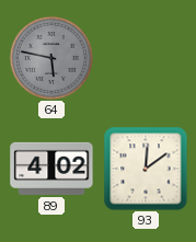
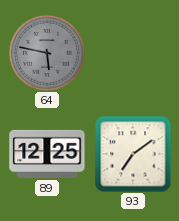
89: 4:02 -> 12:25
93: 12:09 -> 7:09
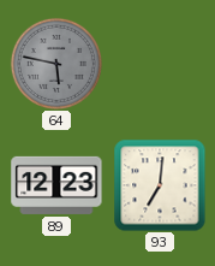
89: 12:25 -> 12:23
93: 7:09 -> 7:01
